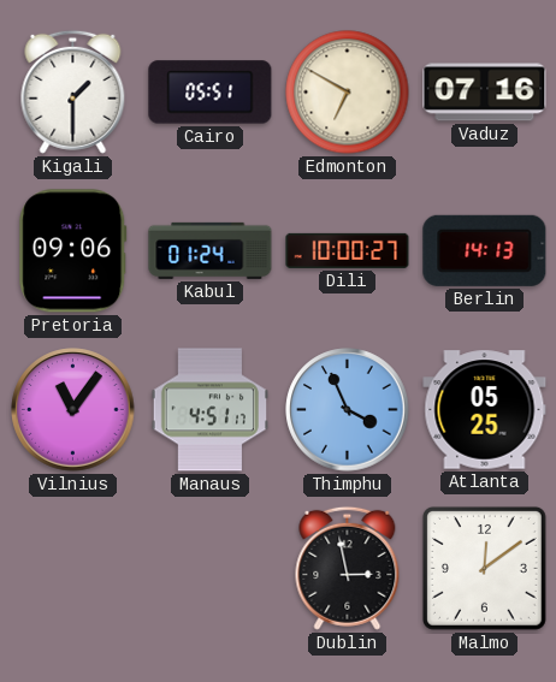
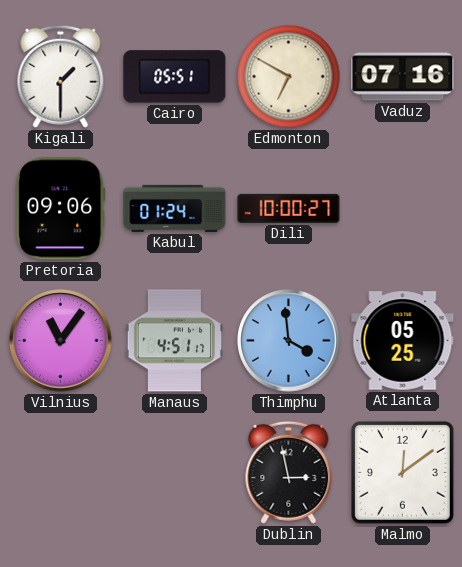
Berlin: 14:13 -> none
Thimphu: 3:56 -> 3:59
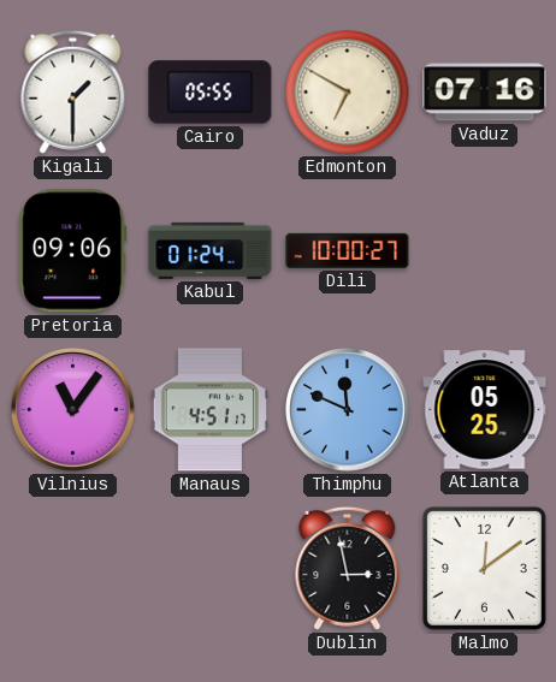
Cairo: 05:51 -> 05:55
Thimphu: 3:59 -> 11:49
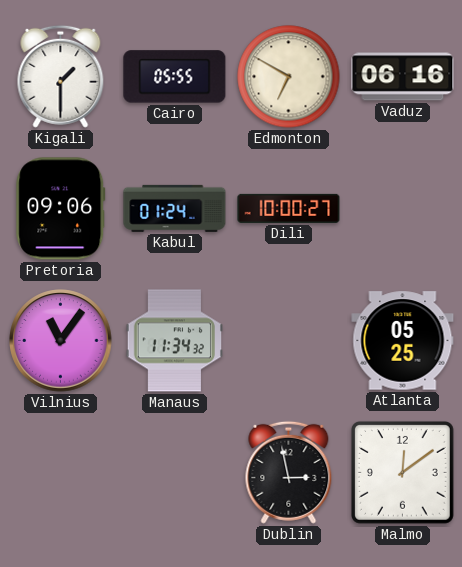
Vaduz: 07:16 -> 06:16
Manaus: 4:51 -> 11:34
Thimphu: 11:49 -> none
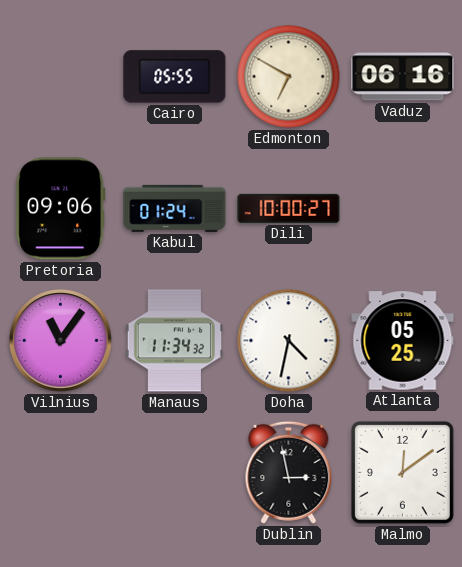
Kigali: 1:30 -> none
Doha: none -> 4:32
